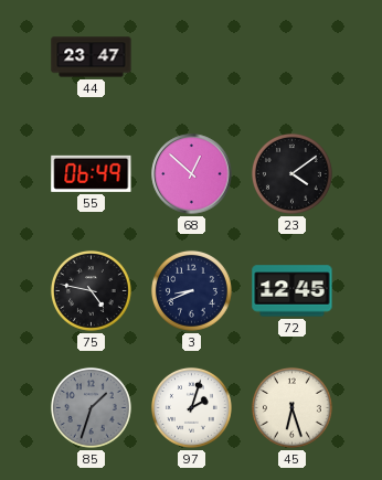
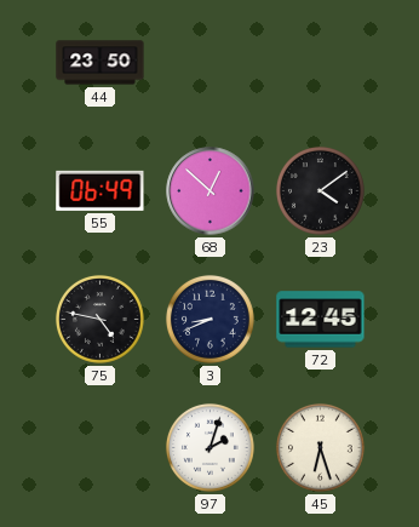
44: 23:47 -> 23:50
85: 1:33 -> none
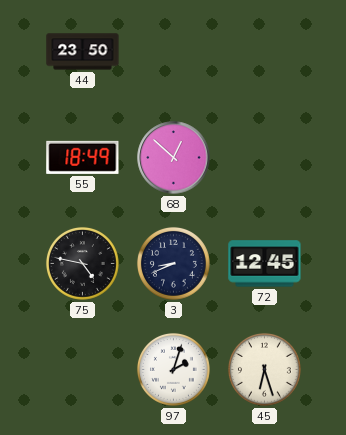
55: 06:49 -> 18:49
23: 4:09 -> none
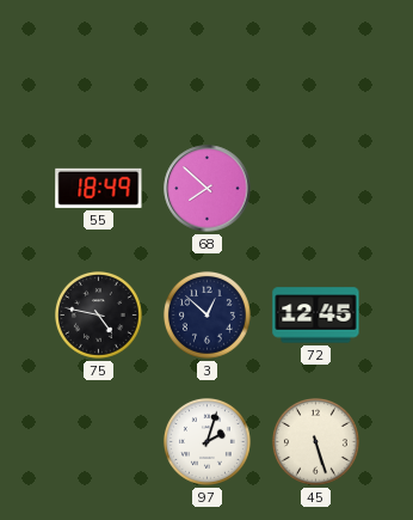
44: 23:50 -> none
68: 12:52 -> 7:52
3: 8:41 -> 12:52
45: 6:27 -> 5:27
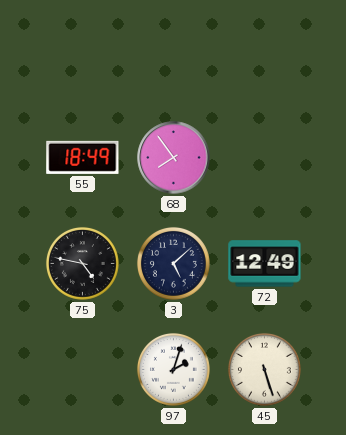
68: 7:52 -> 7:54
3: 12:52 -> 5:08
72: 12:45 -> 12:49
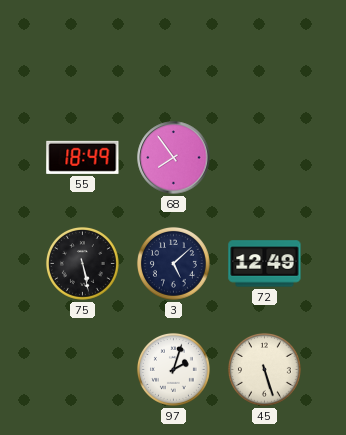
75: 4:47 -> 5:28
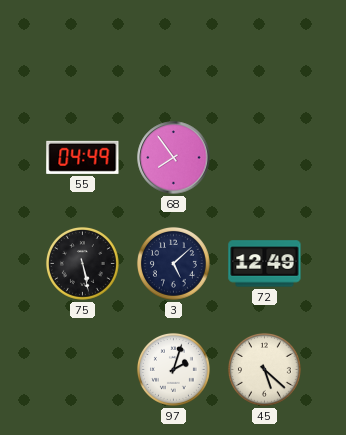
55: 18:49 -> 04:49
45: 5:27 -> 5:22
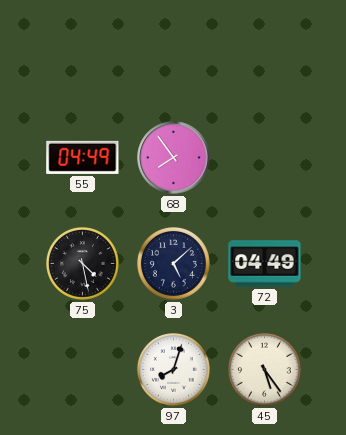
75: 5:28 -> 4:28
72: 12:49 -> 04:49
97: 2:03 -> 8:03
45: 5:22 -> 5:24
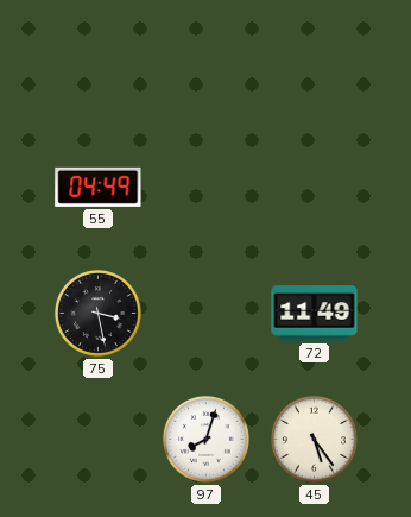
68: 7:54 -> none
75: 4:28 -> 3:28
3: 5:08 -> none
72: 04:49 -> 11:49
